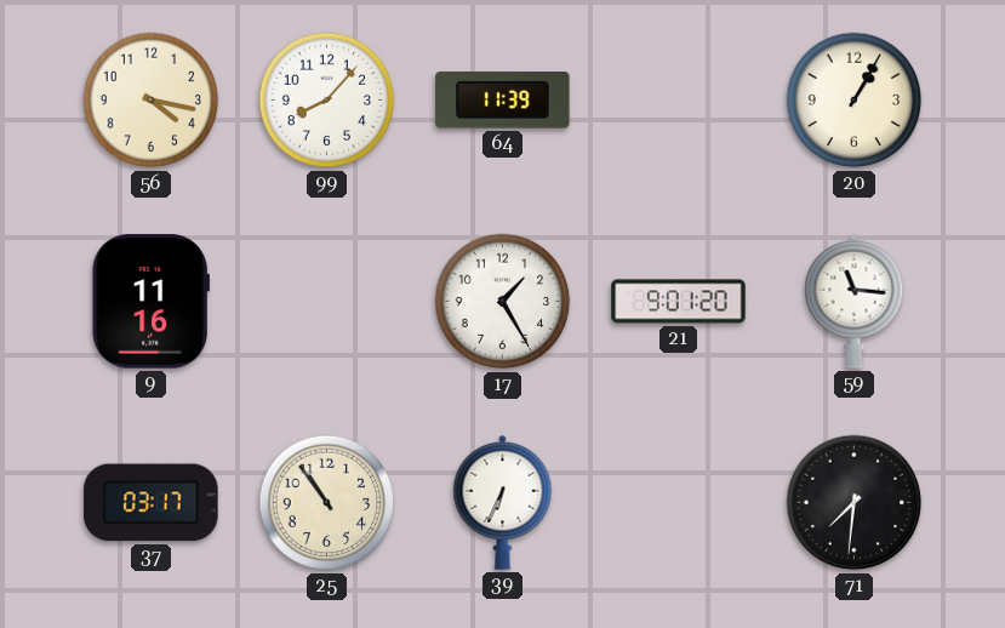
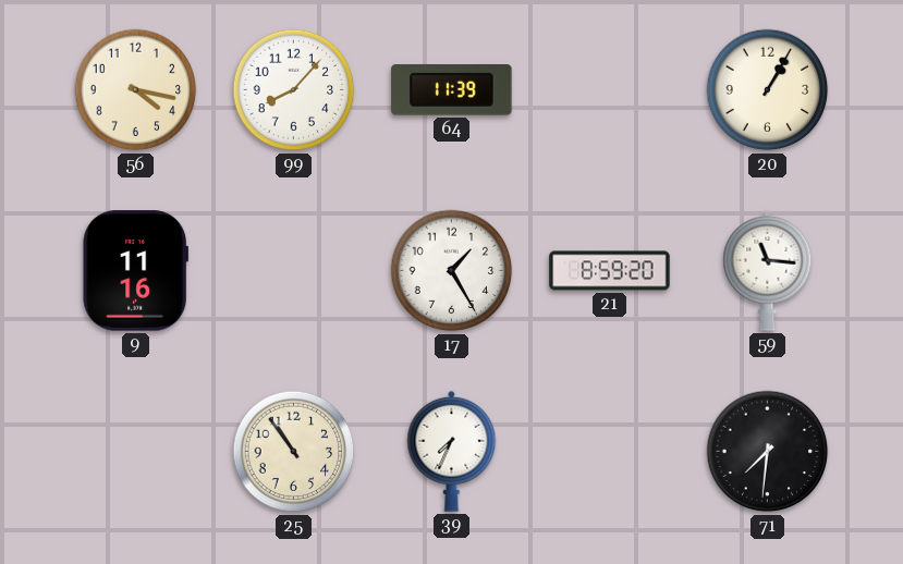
21: 9:01 -> 8:59
37: 03:17 -> none
39: 6:34 -> 7:34
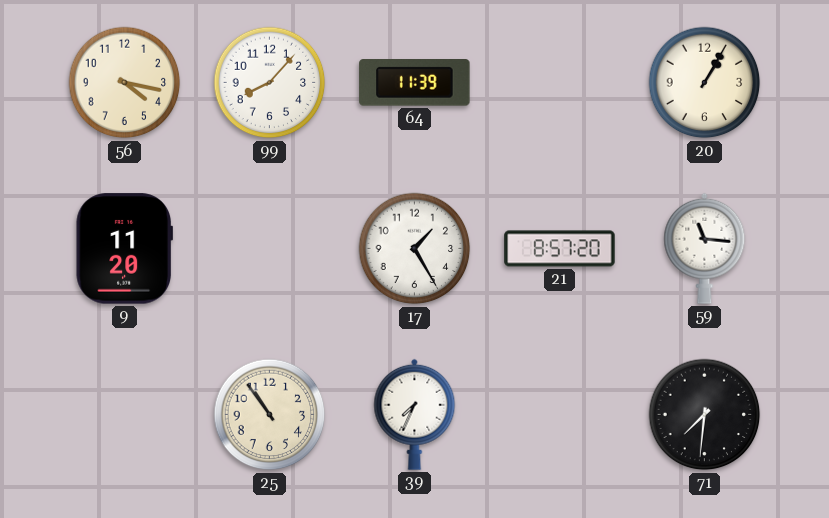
9: 11:16 -> 11:20
21: 8:59 -> 8:57
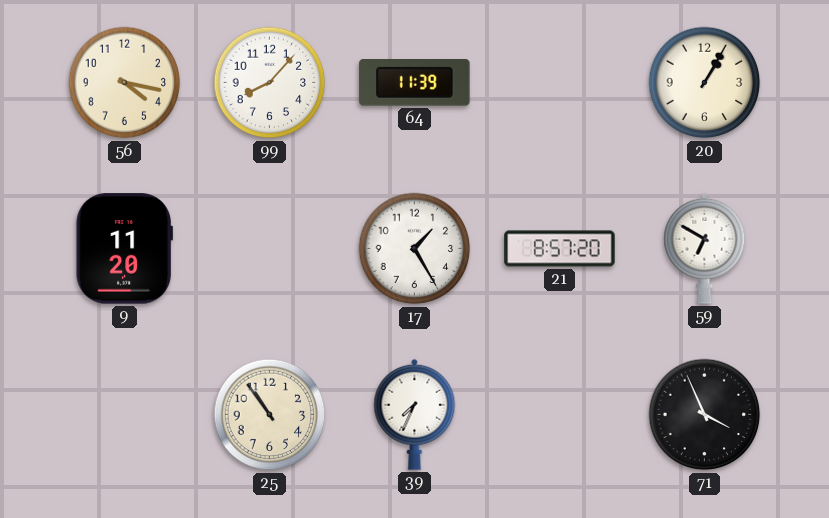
59: 11:16 -> 6:50
71: 7:31 -> 3:56
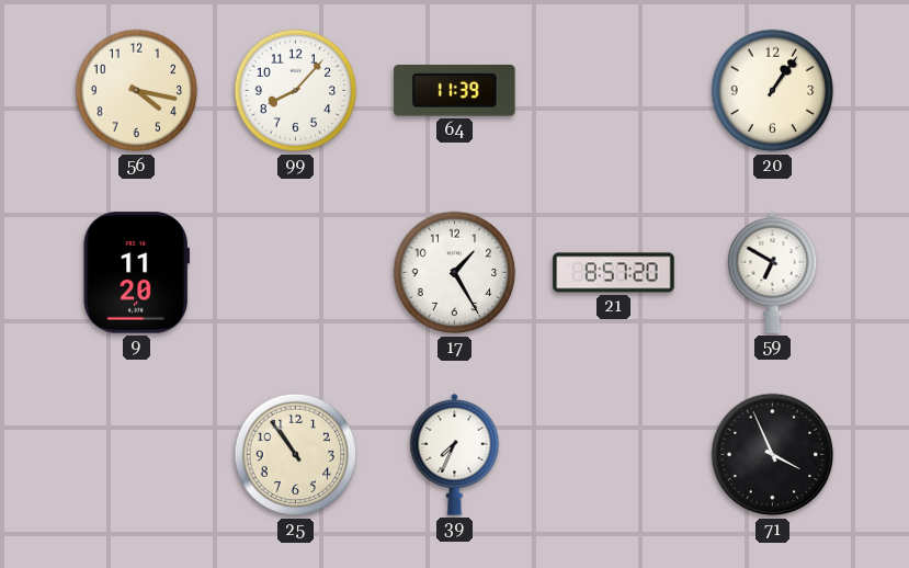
20: 1:05 -> 1:06
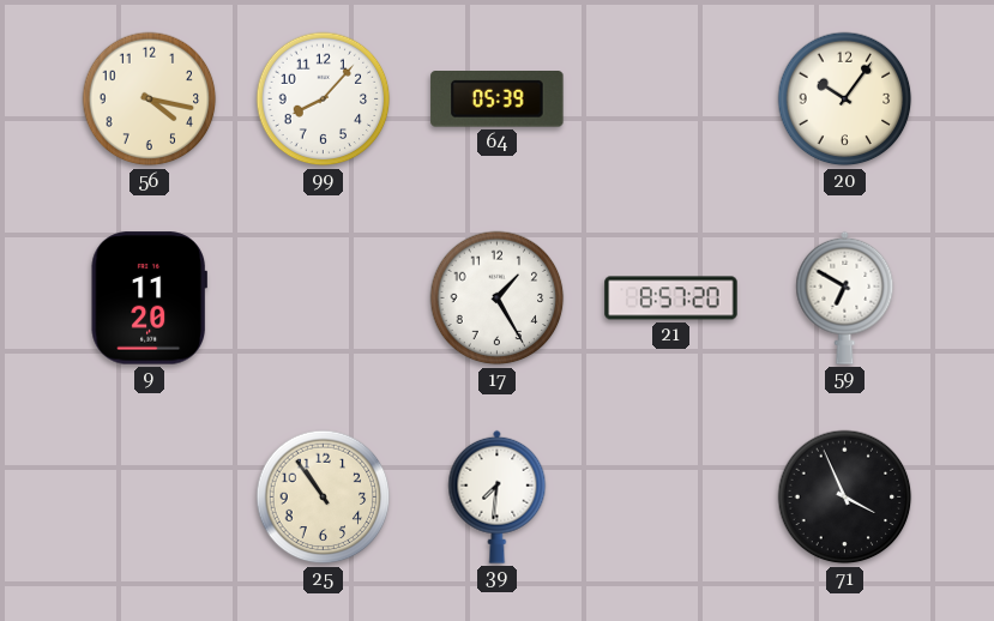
64: 11:39 -> 05:39
20: 1:06 -> 10:06
39: 7:34 -> 7:31
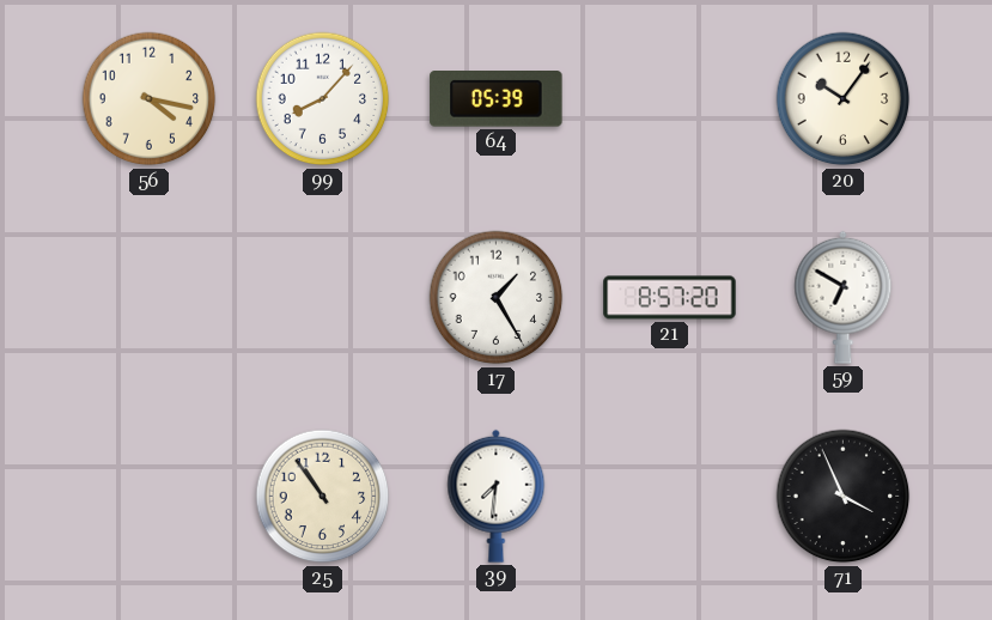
9: 11:20 -> none
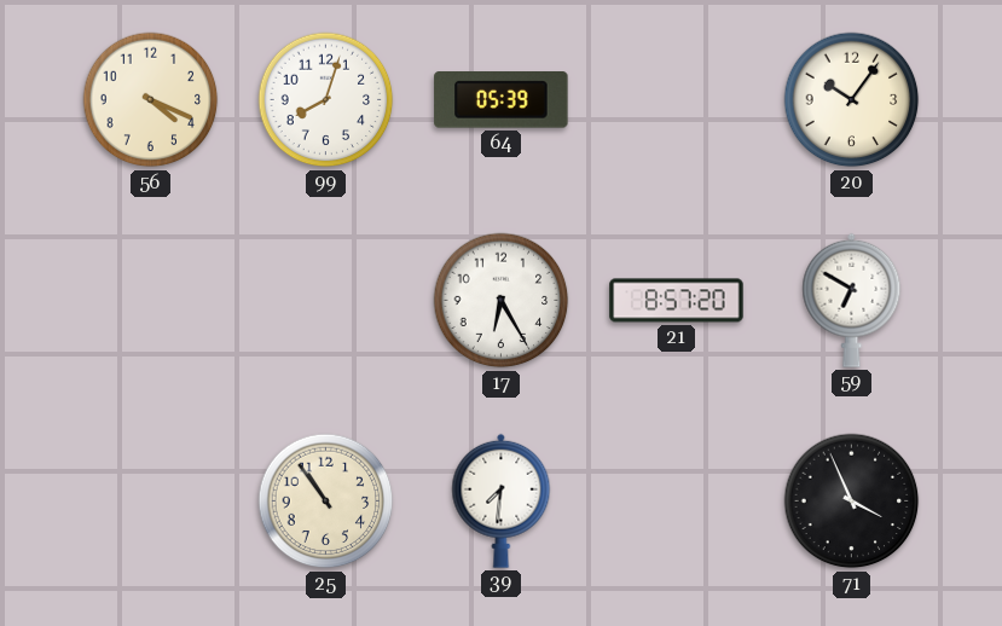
56: 4:17 -> 4:19
99: 8:07 -> 8:03
17: 1:25 -> 6:25
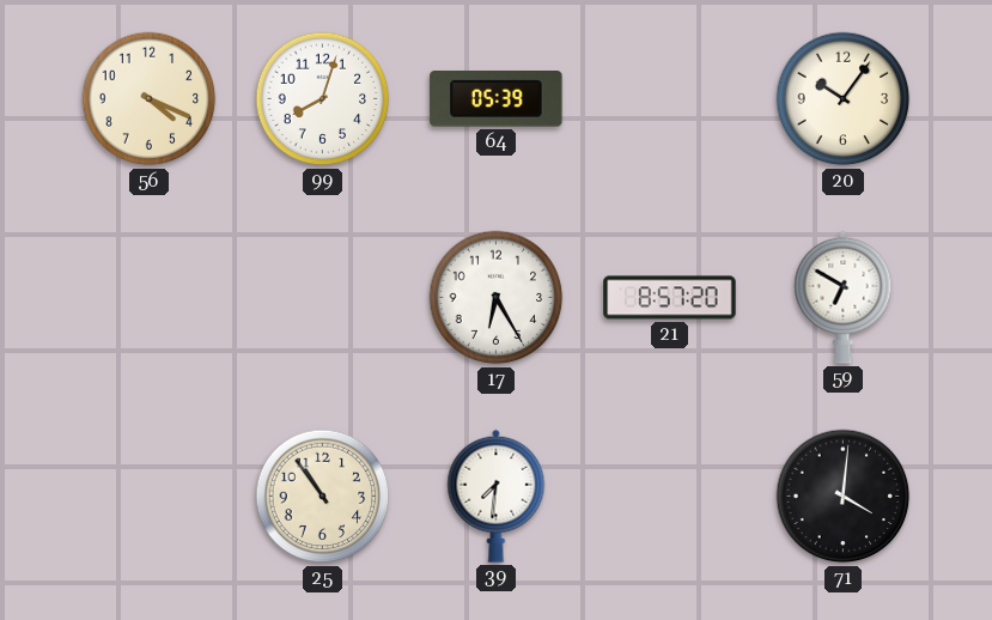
71: 3:56 -> 4:01
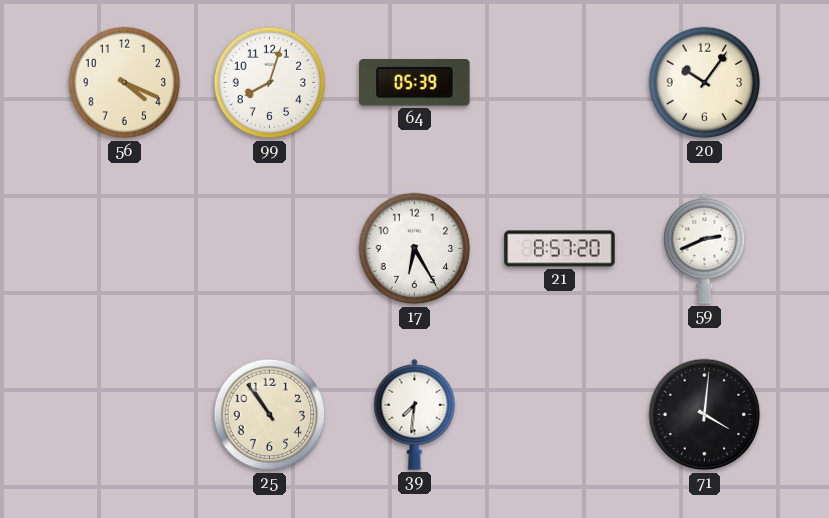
59: 6:50 -> 2:41
